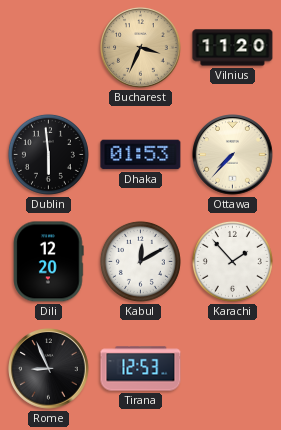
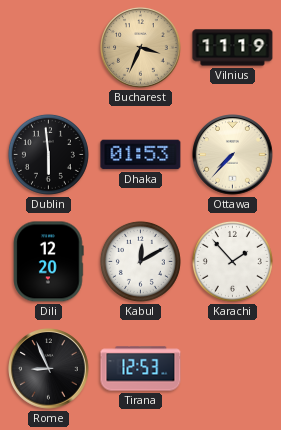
Vilnius: 11:20 -> 11:19
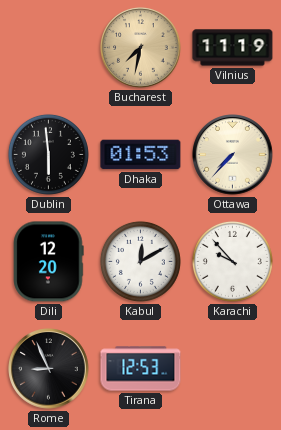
Bucharest: 3:34 -> 7:32
Karachi: 1:53 -> 9:53
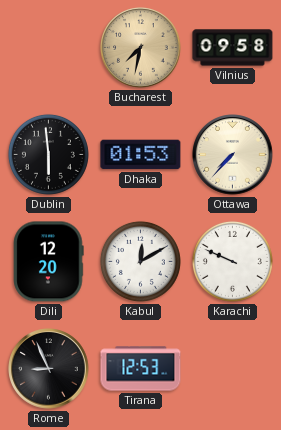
Vilnius: 11:19 -> 09:58
Karachi: 9:53 -> 9:49
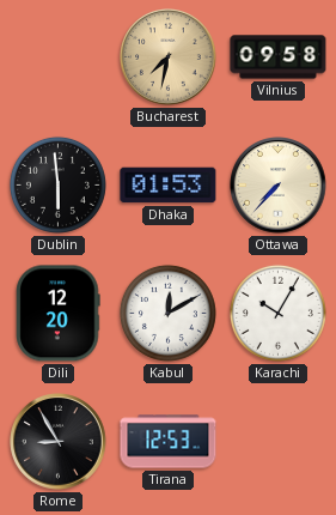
Karachi: 9:49 -> 10:05
Rome: 8:56 -> 8:55
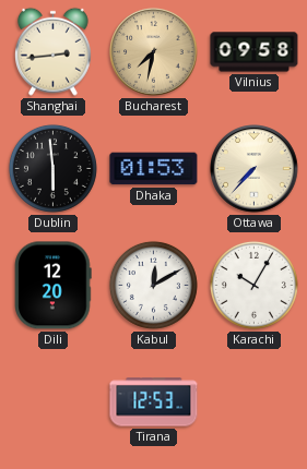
Shanghai: none -> 2:44
Rome: 8:55 -> none
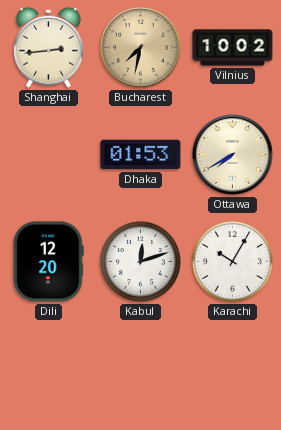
Vilnius: 09:58 -> 10:02
Dublin: 5:59 -> none
Ottawa: 7:37 -> 7:40
Kabul: 12:10 -> 12:12
Tirana: 12:53 -> none
